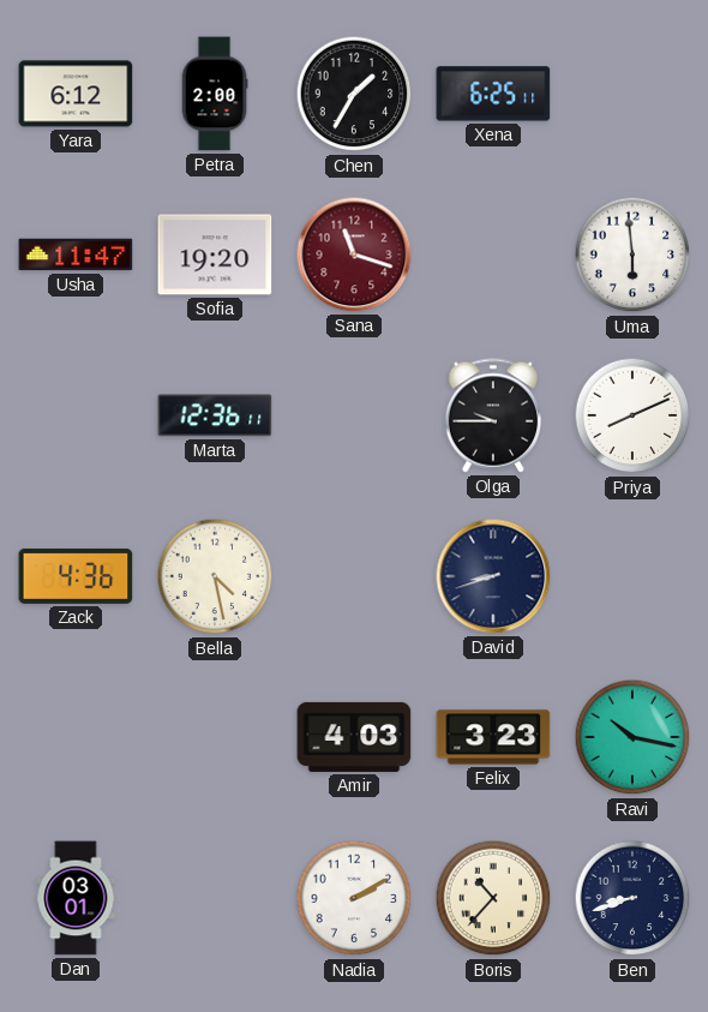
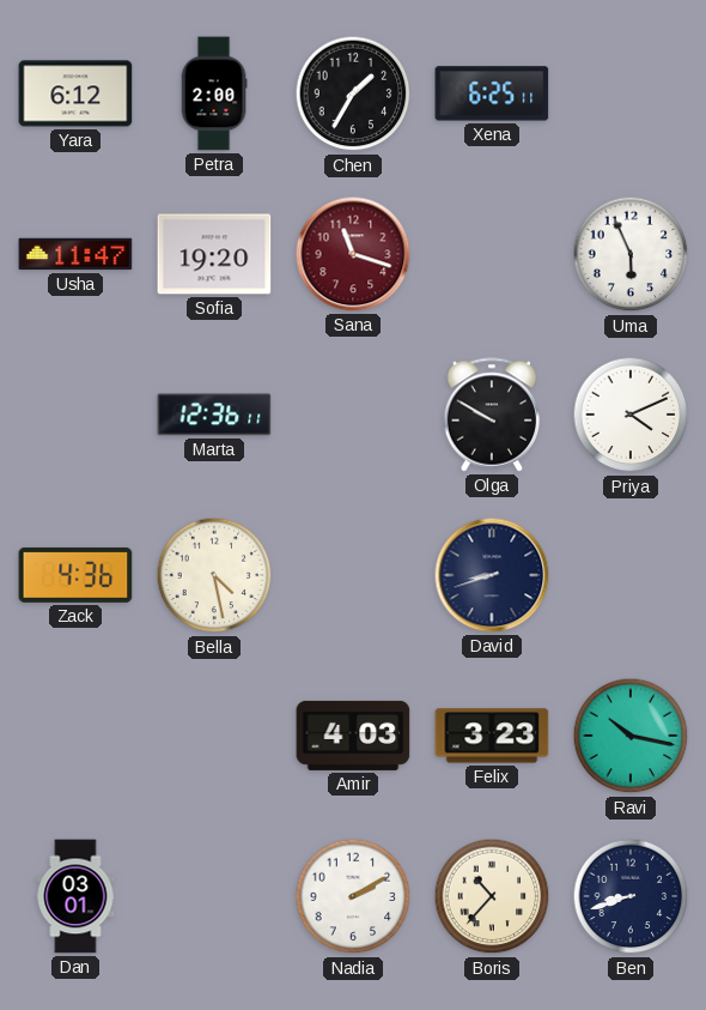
Uma: 5:59 -> 5:56
Olga: 9:45 -> 9:50
Priya: 8:11 -> 4:11
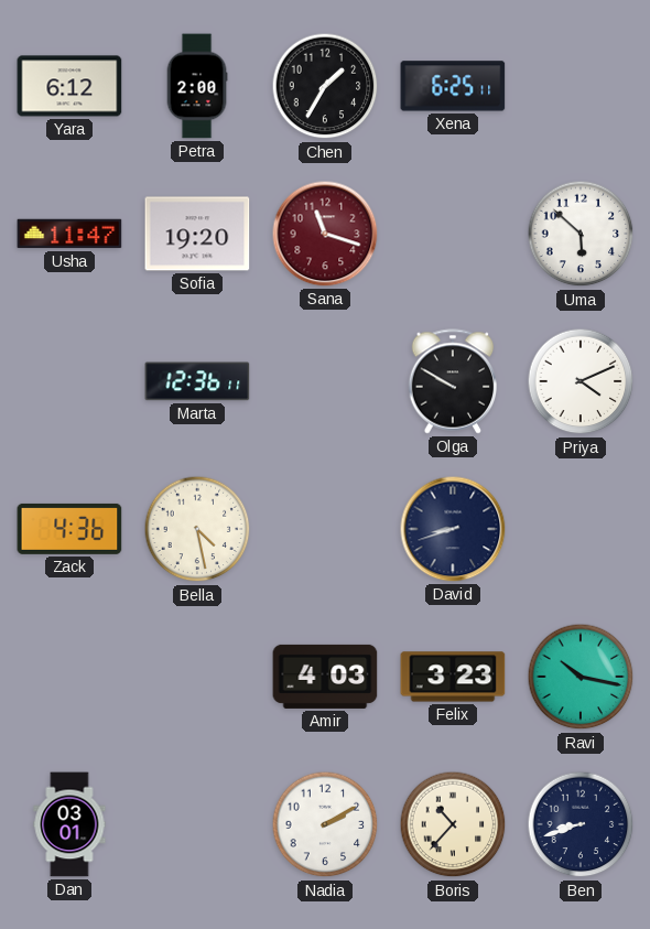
Uma: 5:56 -> 5:52
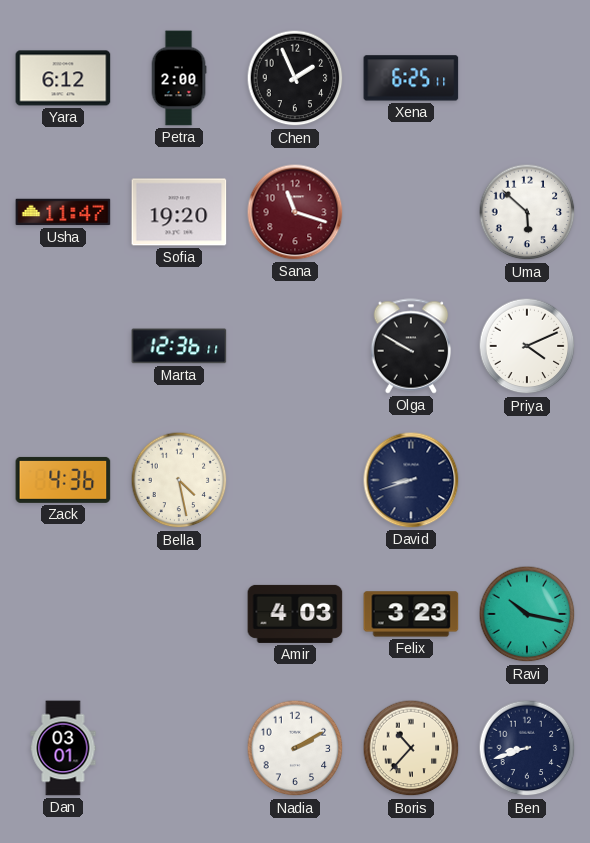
Chen: 1:35 -> 1:56
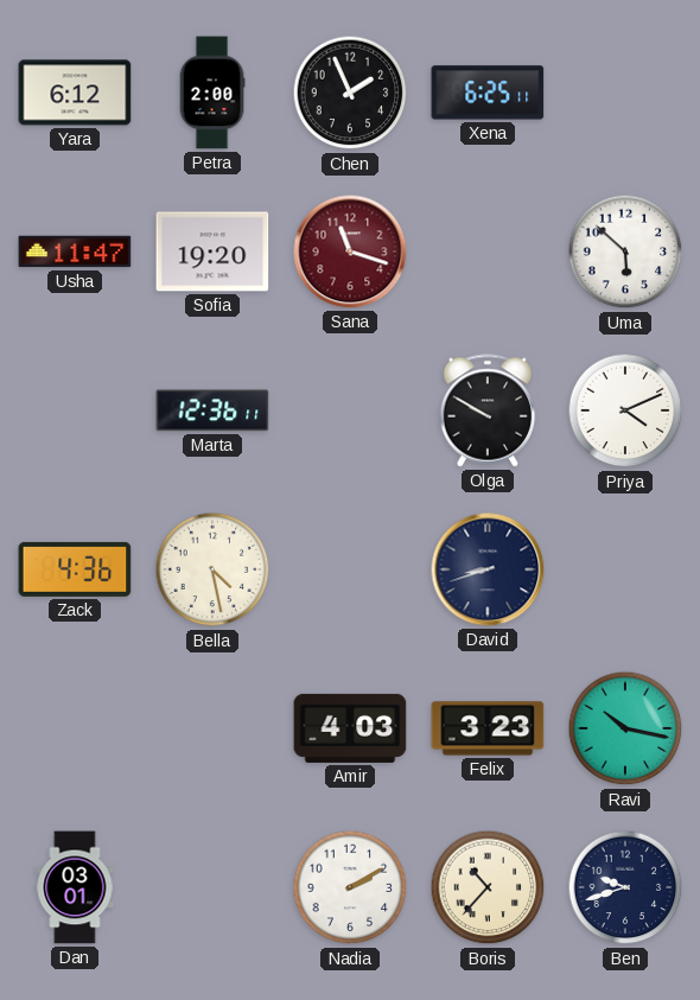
Ben: 8:42 -> 9:42
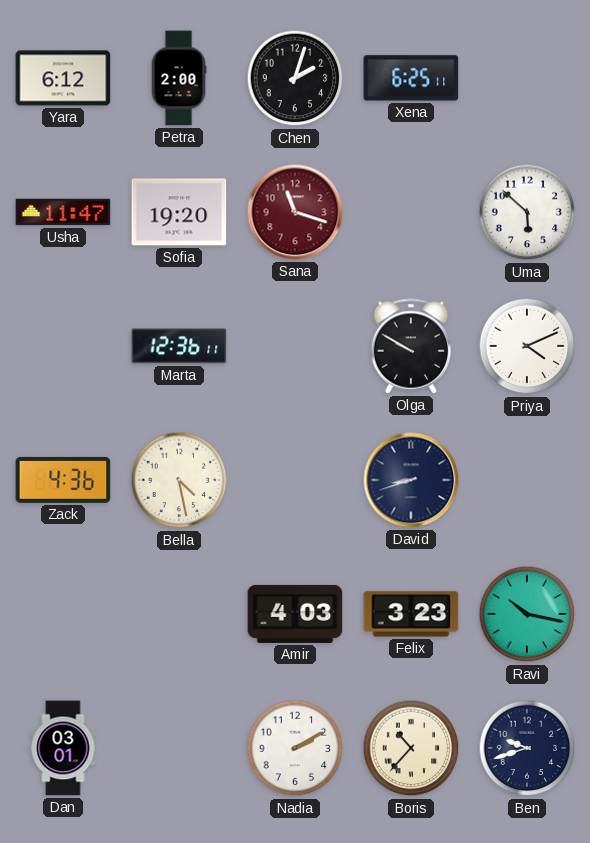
Chen: 1:56 -> 2:03
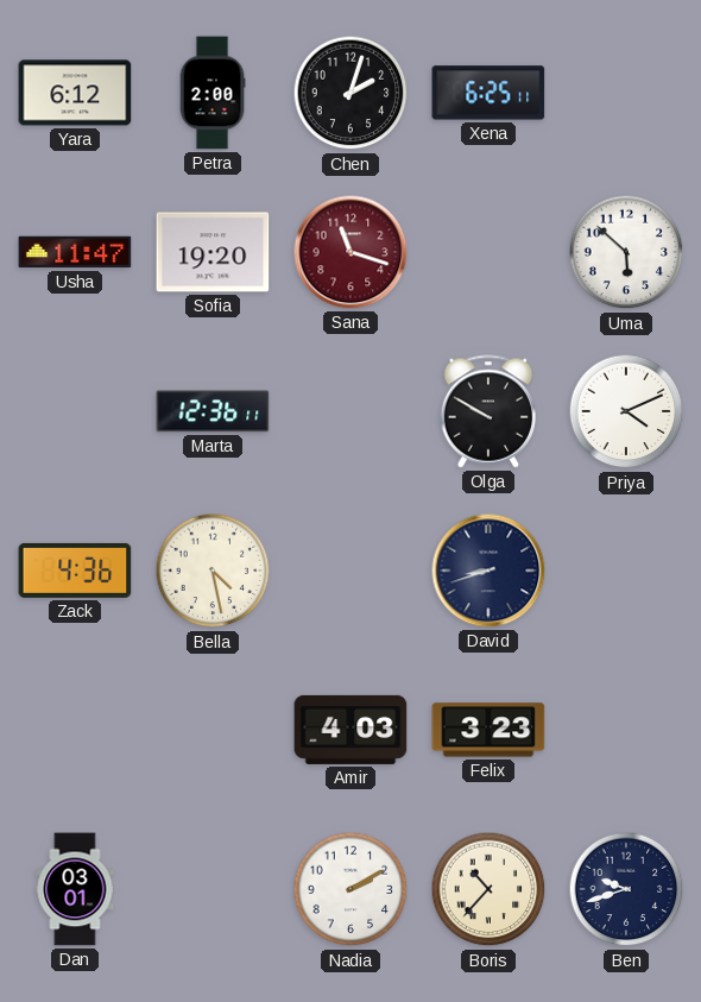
Ravi: 10:17 -> none
